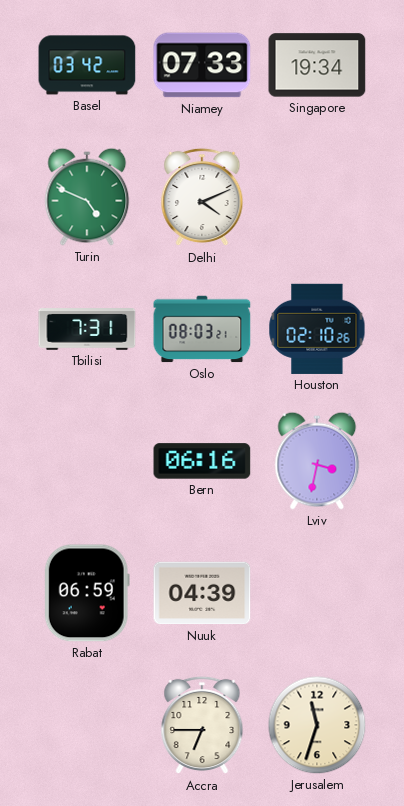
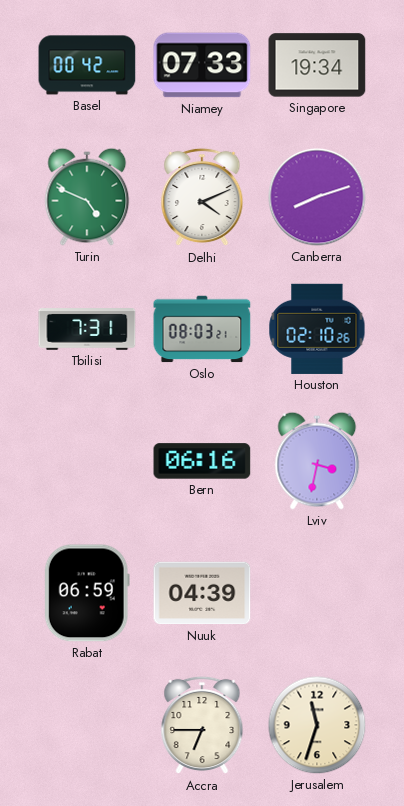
Basel: 03:42 -> 00:42
Canberra: none -> 8:12
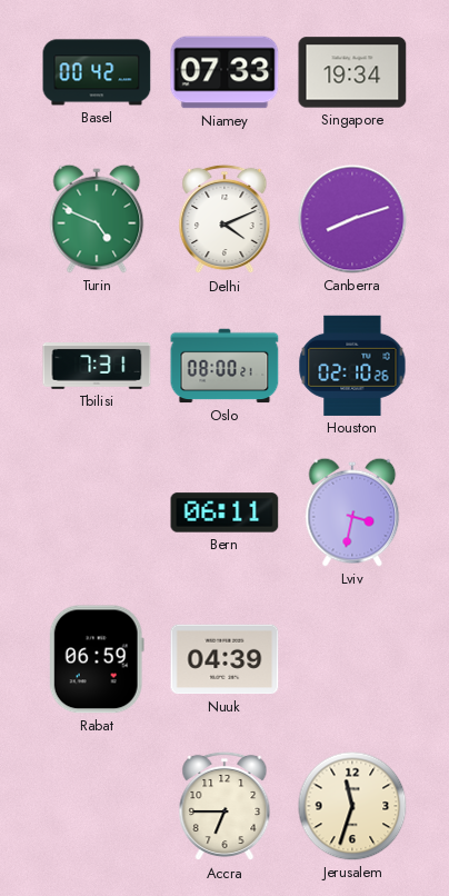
Oslo: 08:03 -> 08:00
Bern: 06:16 -> 06:11
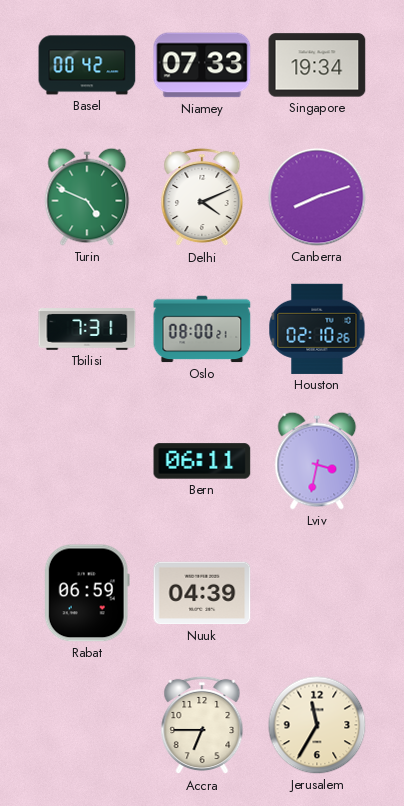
Jerusalem: 11:33 -> 11:35
